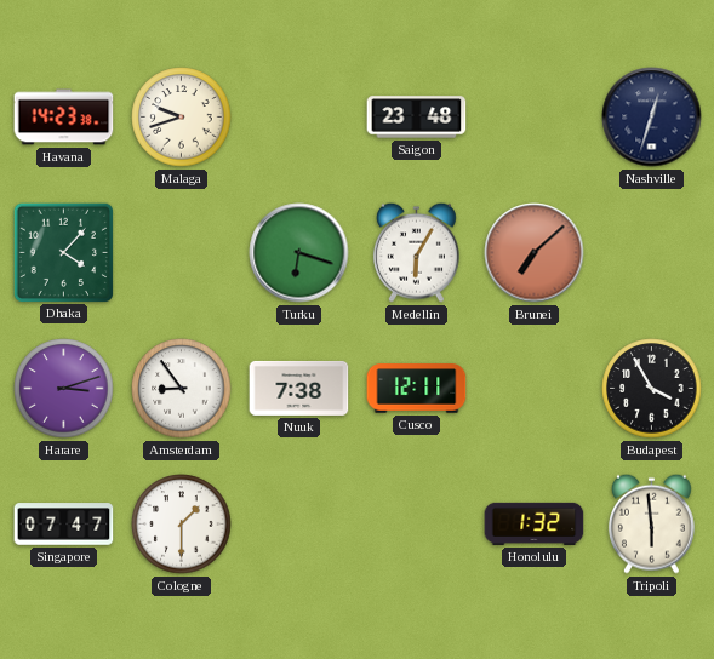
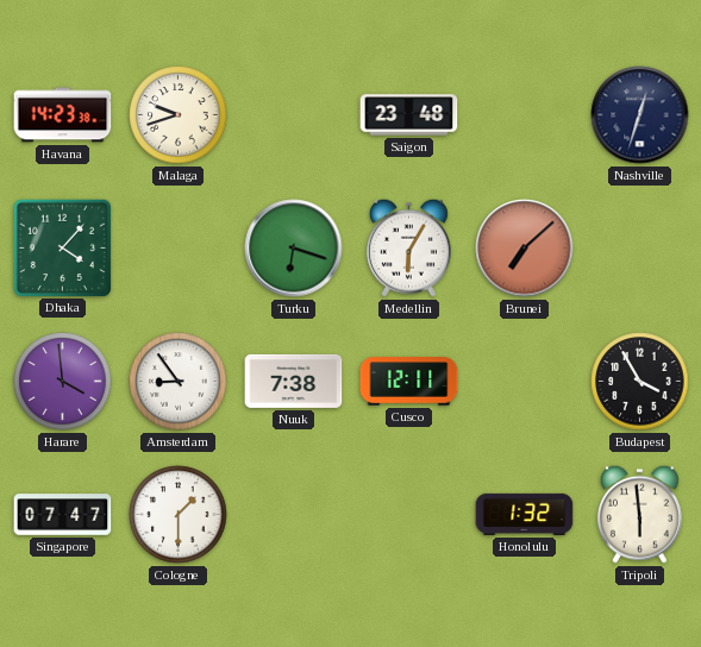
Harare: 3:12 -> 3:59
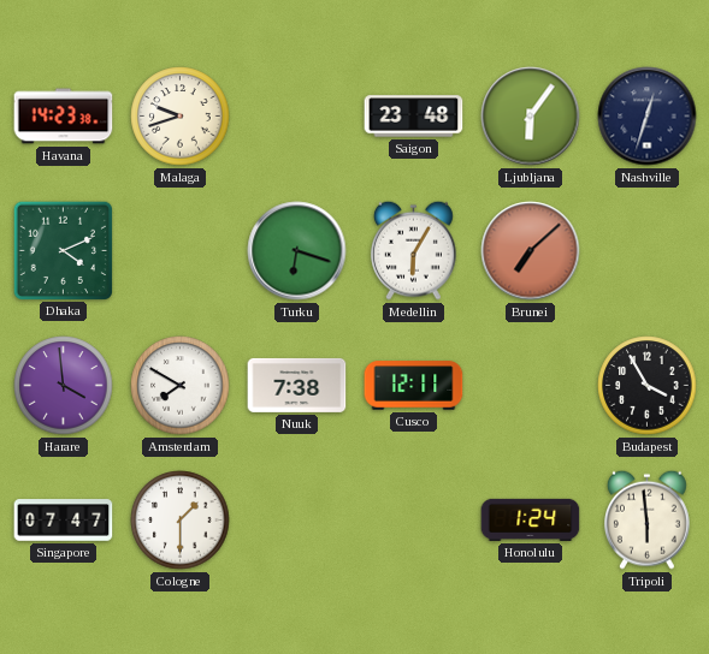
Ljubljana: none -> 6:06
Dhaka: 4:07 -> 4:11
Amsterdam: 8:54 -> 7:50
Honolulu: 1:32 -> 1:24
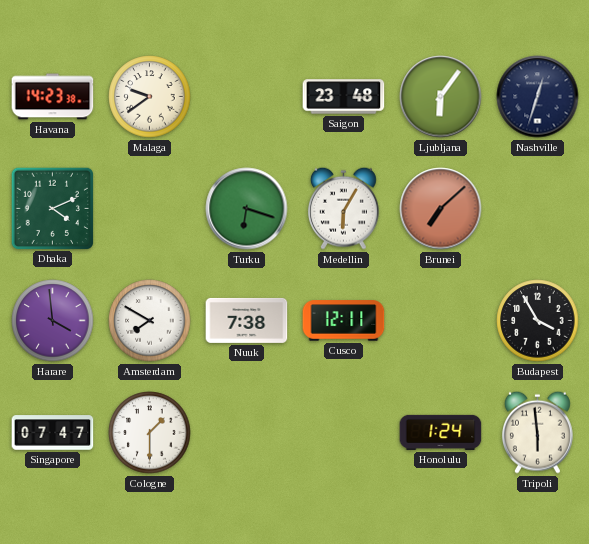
Malaga: 9:42 -> 9:39
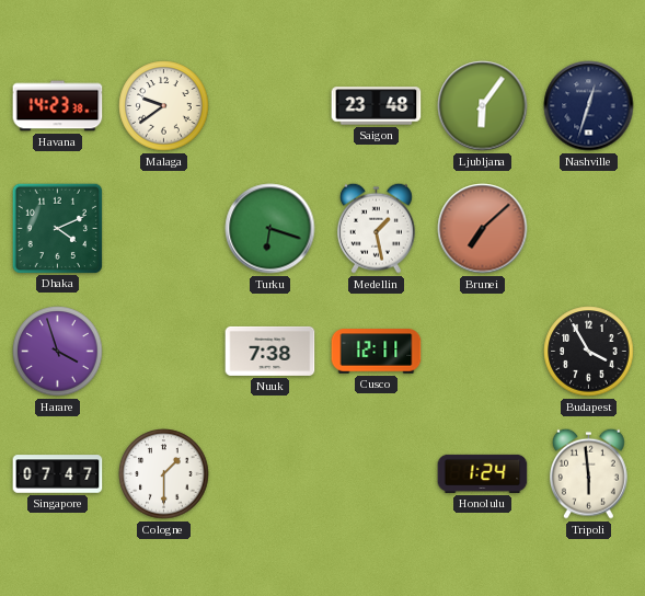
Medellin: 6:05 -> 1:28
Harare: 3:59 -> 3:57
Amsterdam: 7:50 -> none
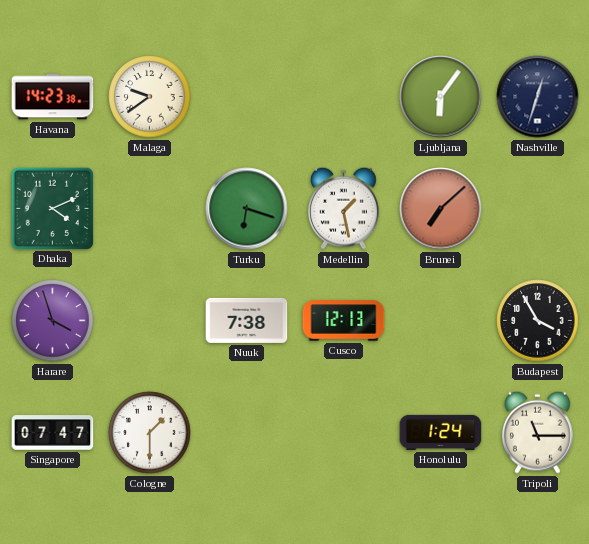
Saigon: 23:48 -> none
Cusco: 12:11 -> 12:13
Tripoli: 5:59 -> 11:15
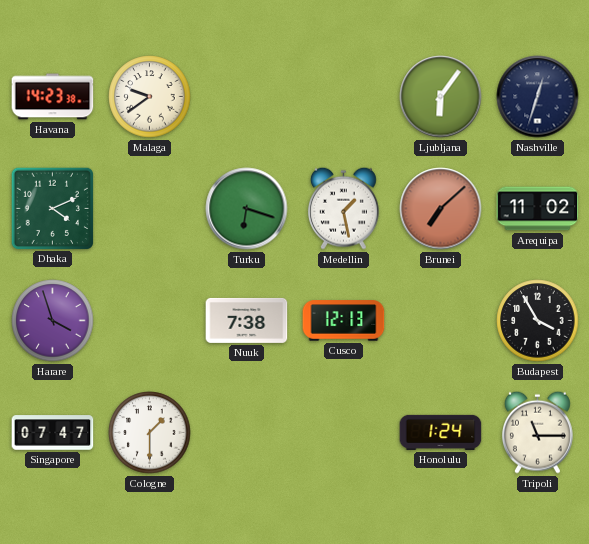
Arequipa: none -> 11:02
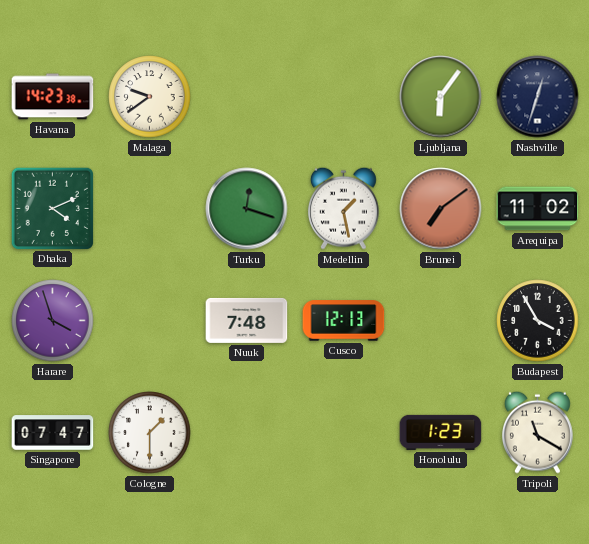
Turku: 6:18 -> 12:18
Brunei: 7:08 -> 7:09
Nuuk: 7:38 -> 7:48
Honolulu: 1:24 -> 1:23
Tripoli: 11:15 -> 11:20
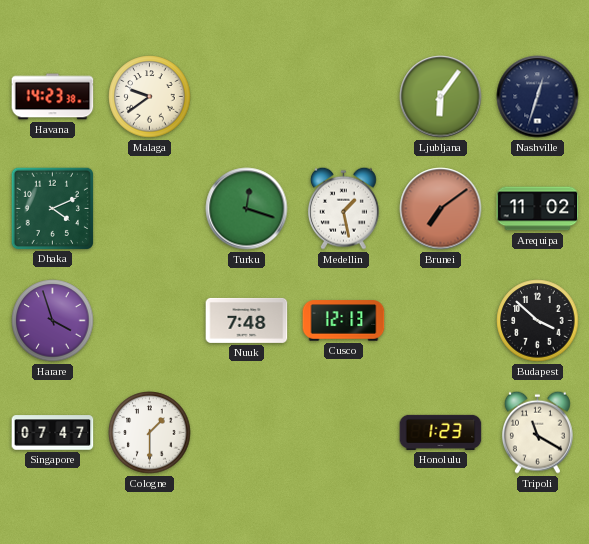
Budapest: 3:55 -> 3:52
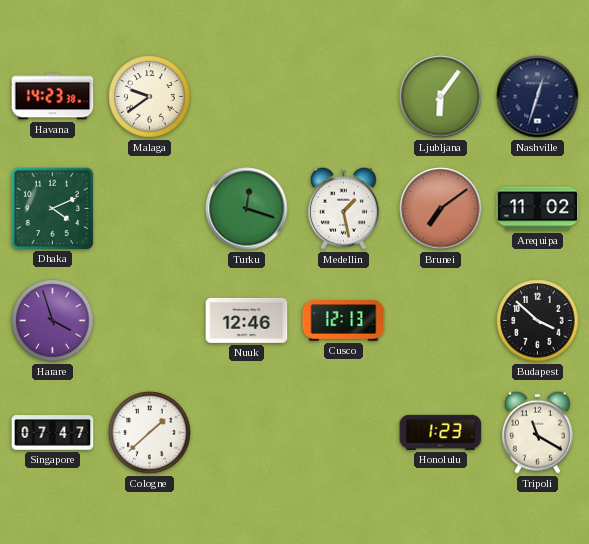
Nuuk: 7:48 -> 12:46
Cologne: 1:30 -> 1:38
